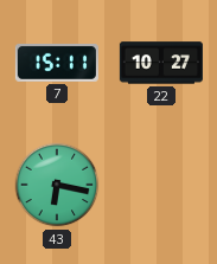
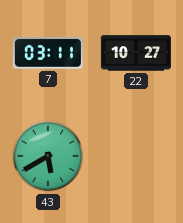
7: 15:11 -> 03:11
43: 6:17 -> 5:40
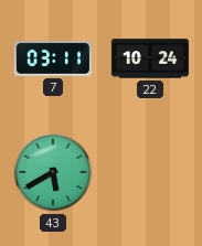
22: 10:27 -> 10:24
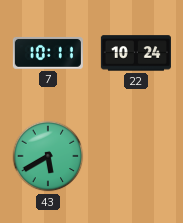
7: 03:11 -> 10:11
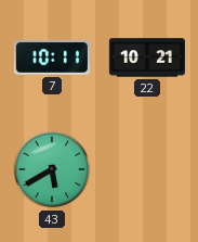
22: 10:24 -> 10:21
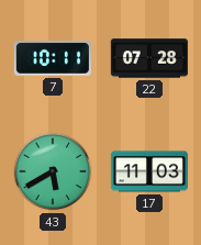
22: 10:21 -> 07:28
17: none -> 11:03
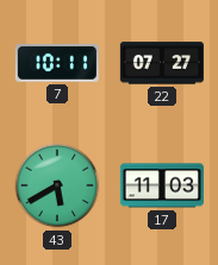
22: 07:28 -> 07:27
